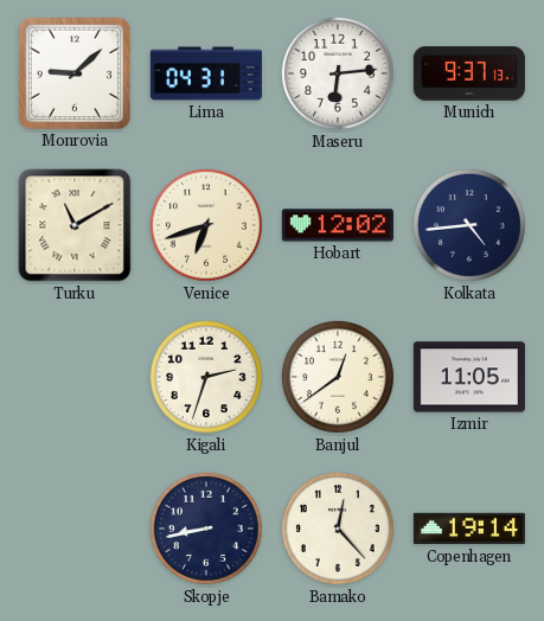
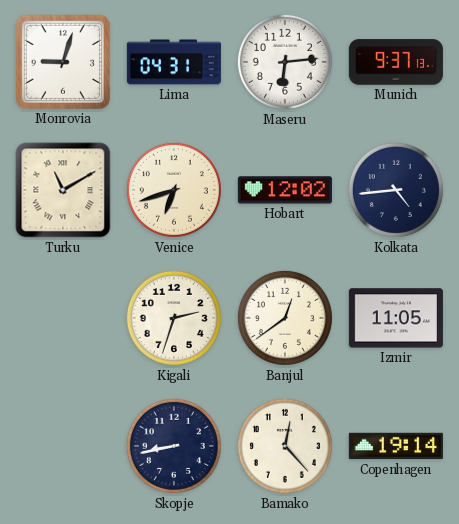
Monrovia: 9:08 -> 9:03
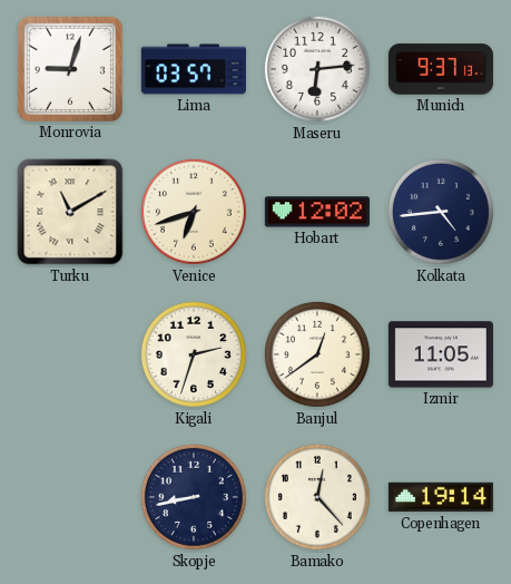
Lima: 04:31 -> 03:57
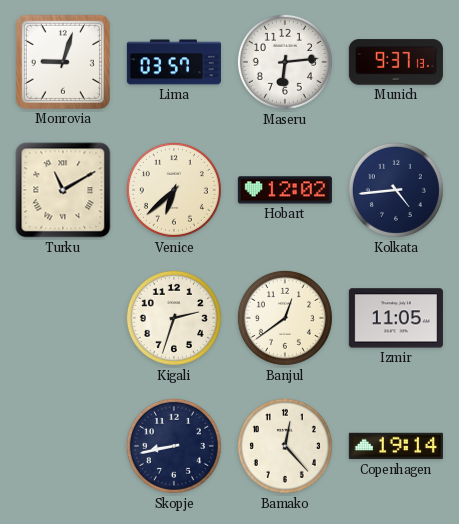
Venice: 6:42 -> 6:38
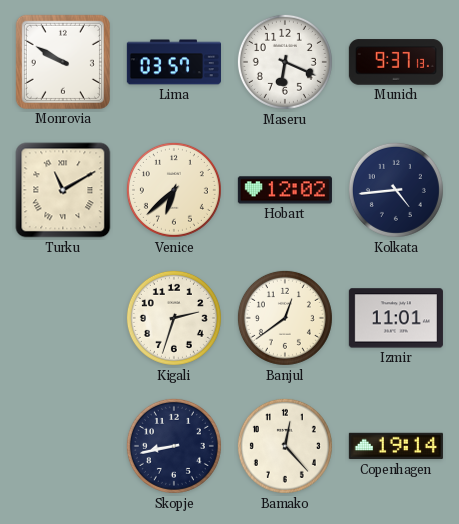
Monrovia: 9:03 -> 9:50
Maseru: 6:14 -> 6:19
Izmir: 11:05 -> 11:01
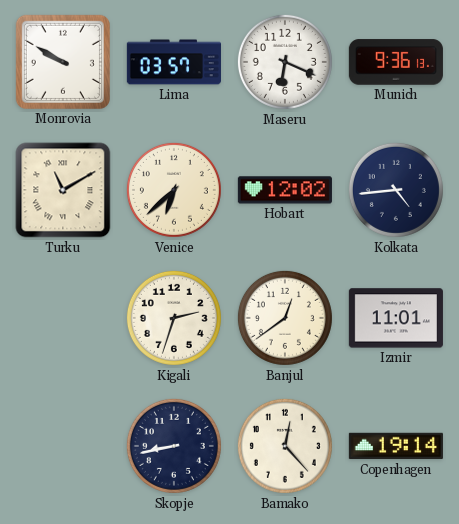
Munich: 9:37 -> 9:36
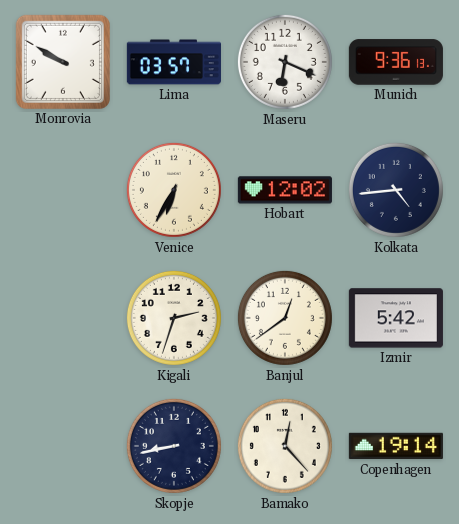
Turku: 11:10 -> none
Venice: 6:38 -> 6:35
Izmir: 11:01 -> 5:42
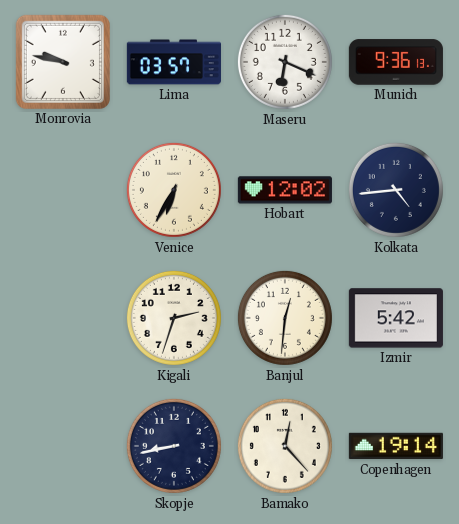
Monrovia: 9:50 -> 9:47
Banjul: 12:39 -> 12:31
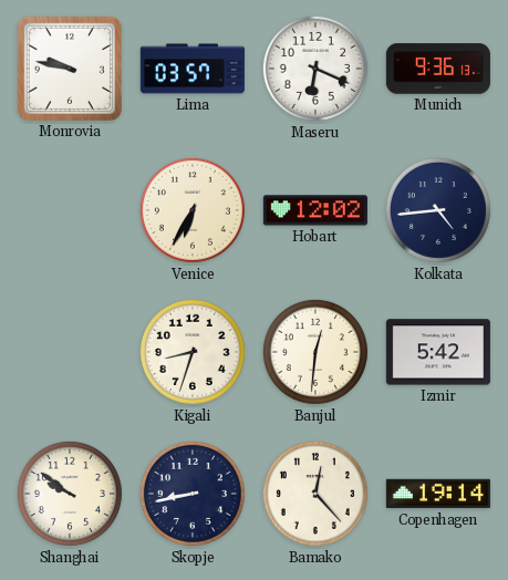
Kigali: 2:33 -> 8:33
Shanghai: none -> 9:51
